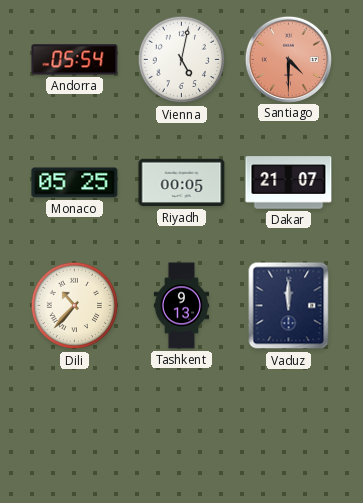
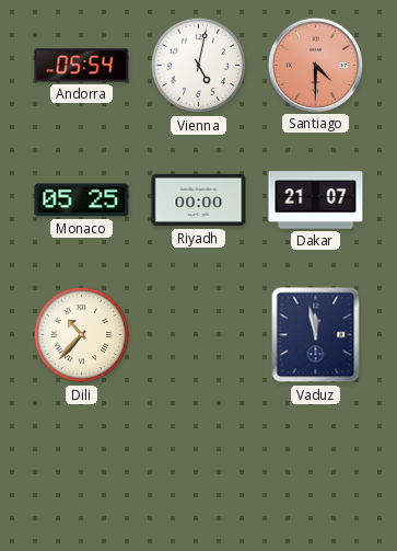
Riyadh: 00:05 -> 00:00
Tashkent: 9:13 -> none
Vaduz: 12:00 -> 11:58
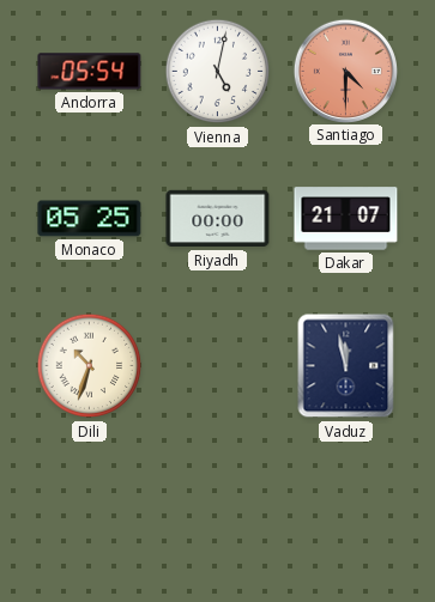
Dili: 10:37 -> 10:33
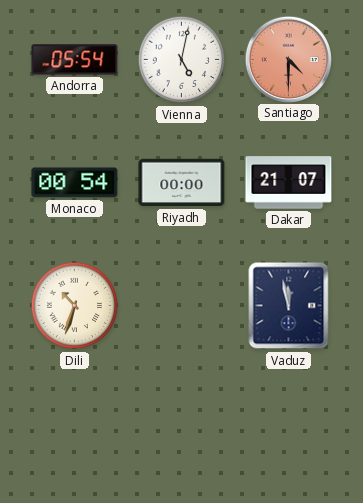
Monaco: 05:25 -> 00:54
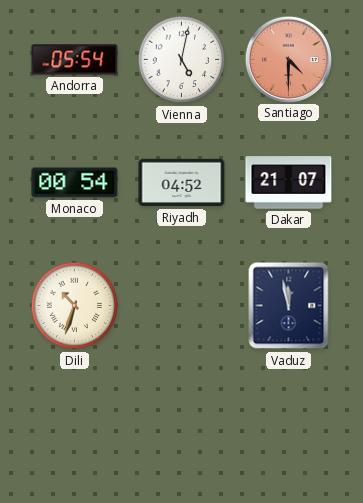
Riyadh: 00:00 -> 04:52
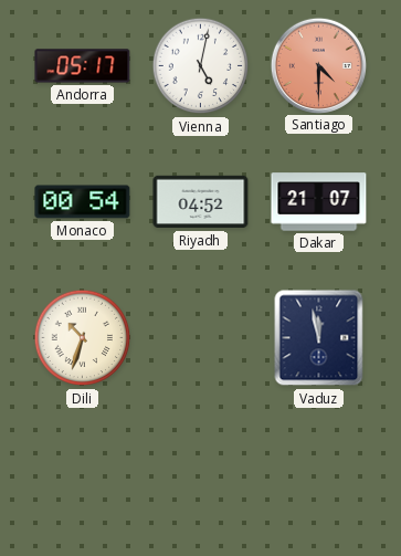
Andorra: 05:54 -> 05:17
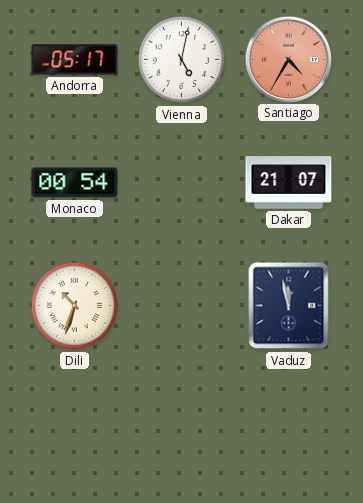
Santiago: 4:30 -> 4:35
Riyadh: 04:52 -> none
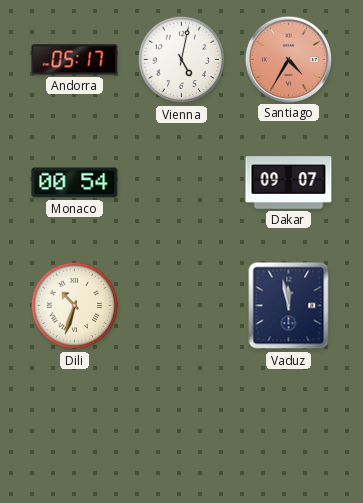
Dakar: 21:07 -> 09:07
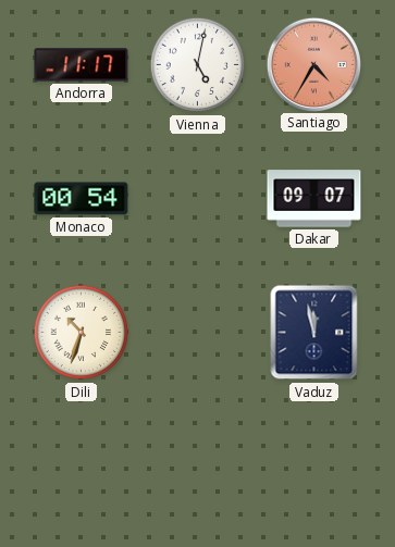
Andorra: 05:17 -> 11:17
